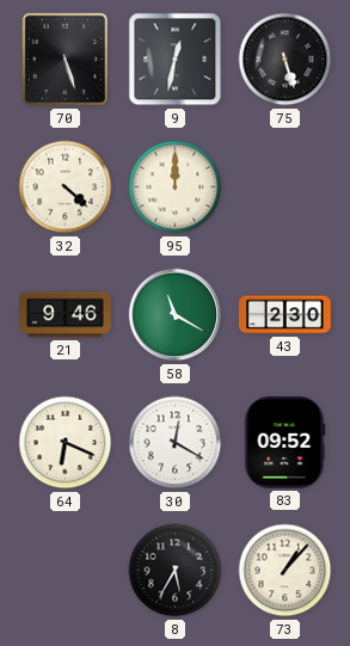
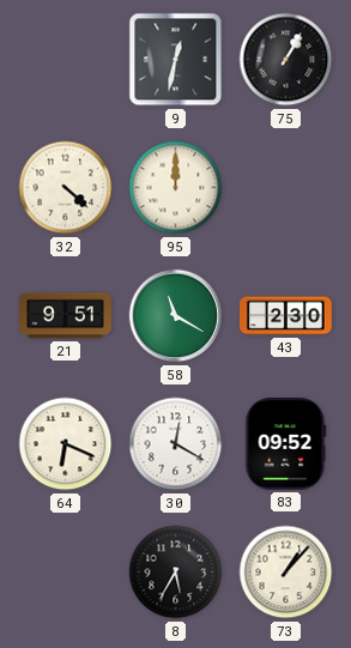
70: 5:27 -> none
75: 5:27 -> 1:05
21: 9:46 -> 9:51
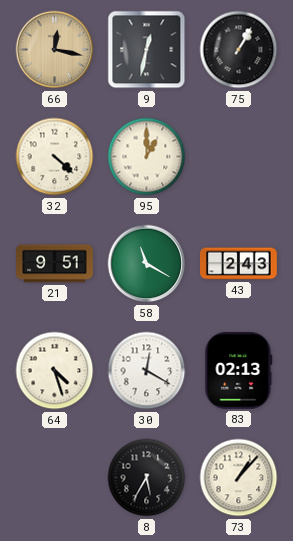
66: none -> 12:17
95: 12:00 -> 1:00
43: 2:30 -> 2:43
64: 6:19 -> 4:27
83: 09:52 -> 02:13
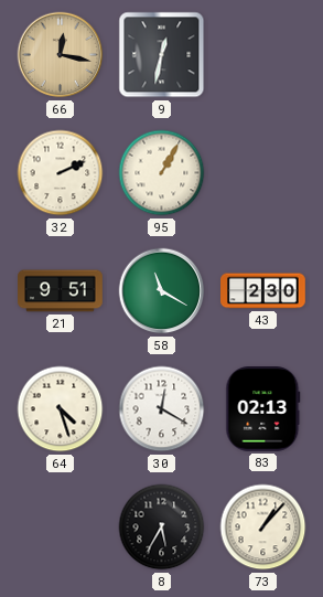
75: 1:05 -> none
32: 4:22 -> 2:11
95: 1:00 -> 1:05
43: 2:43 -> 2:30
